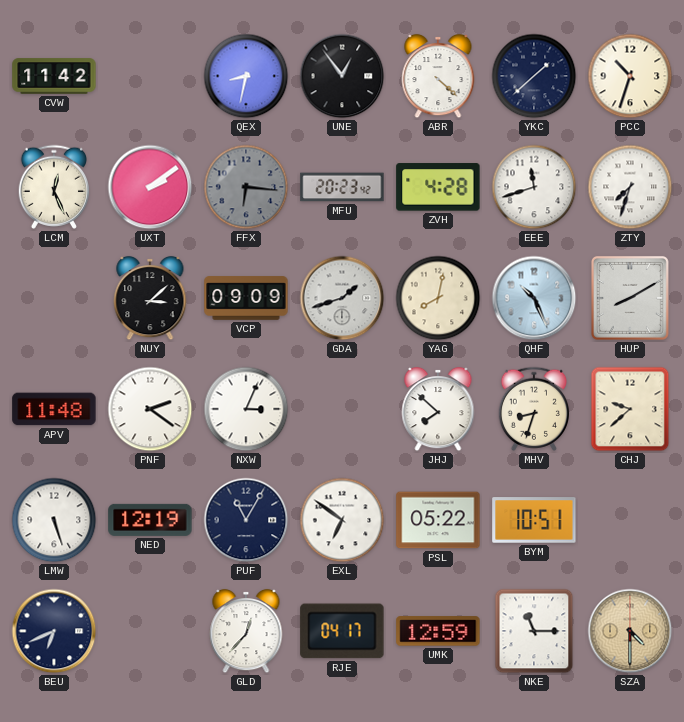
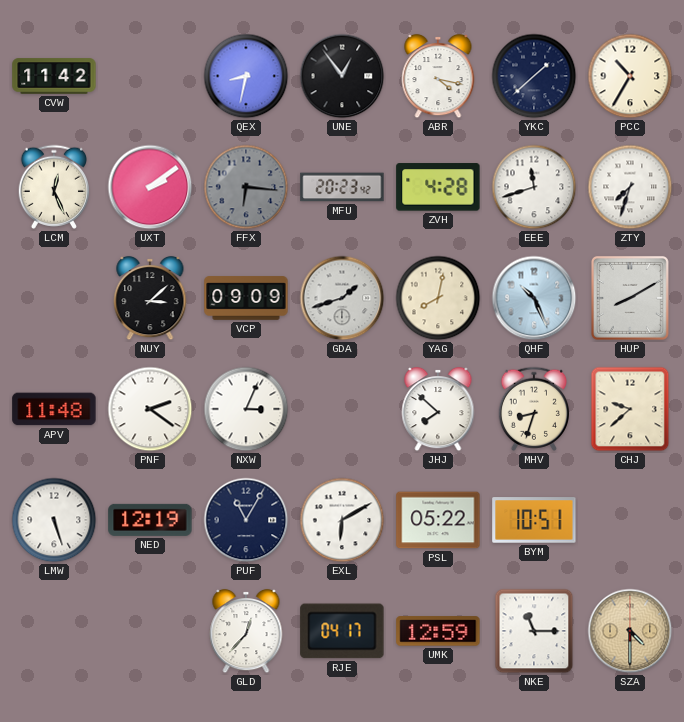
ABR: 4:22 -> 4:17
PCC: 10:33 -> 10:35
EXL: 6:51 -> 6:10
BEU: 6:41 -> none
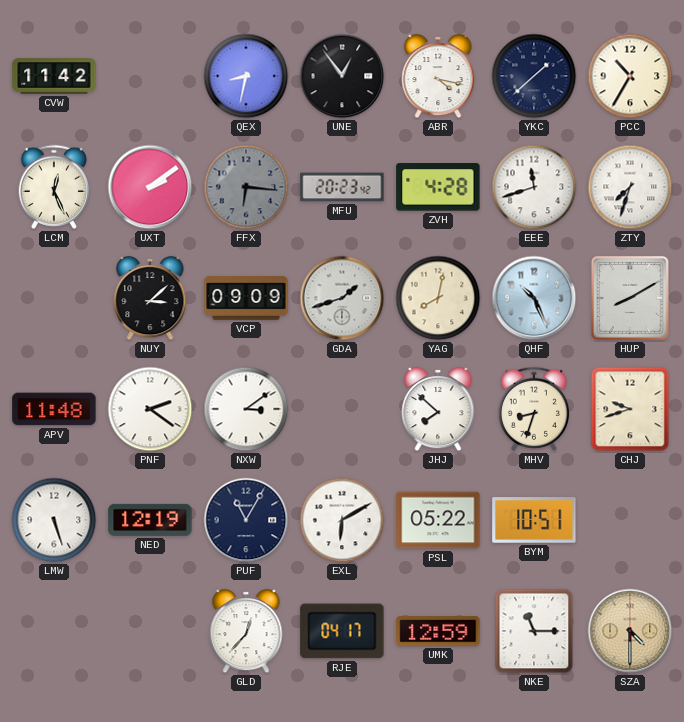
NXW: 3:04 -> 3:09
CHJ: 9:38 -> 9:42
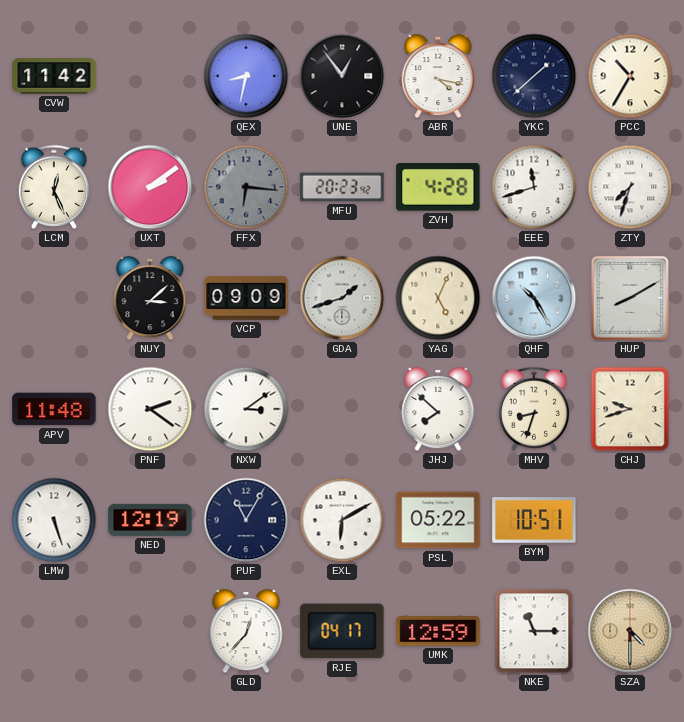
YAG: 8:02 -> 5:04
QHF: 10:26 -> 10:25
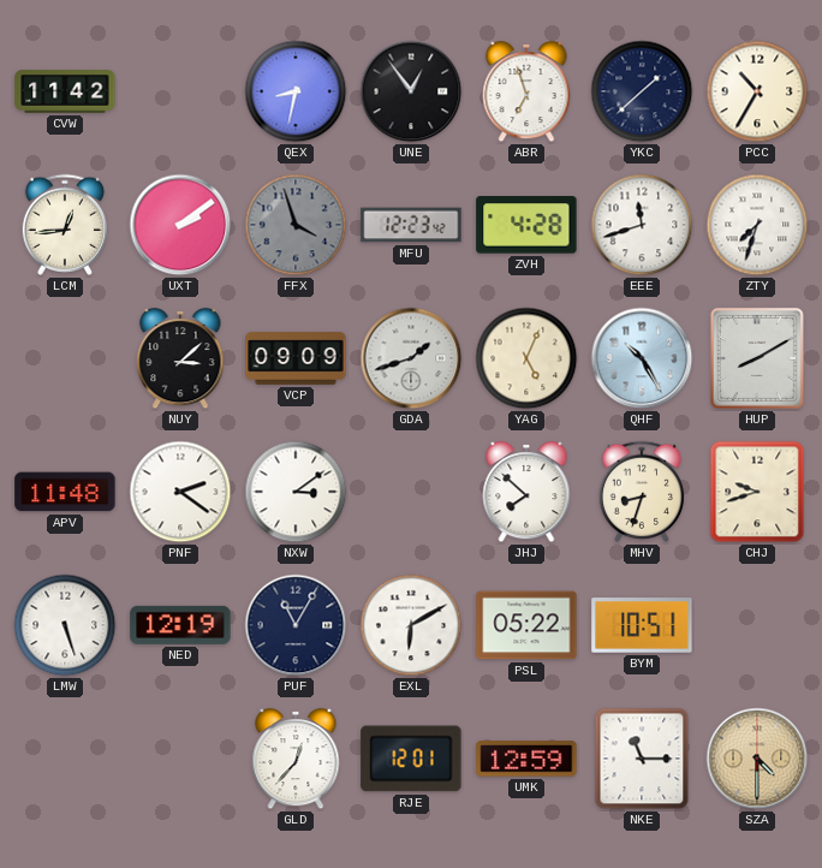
ABR: 4:17 -> 6:57
LCM: 12:26 -> 12:44
FFX: 6:16 -> 3:57
MFU: 20:23 -> 12:23
RJE: 04:17 -> 12:01
